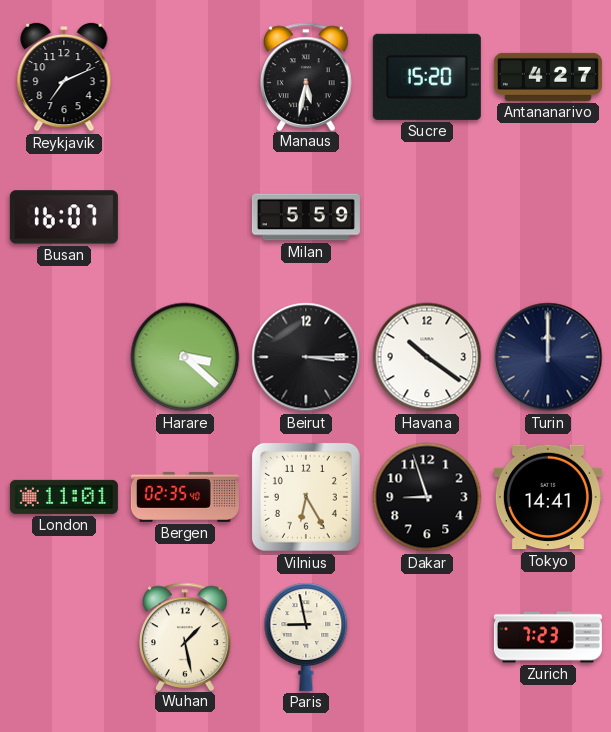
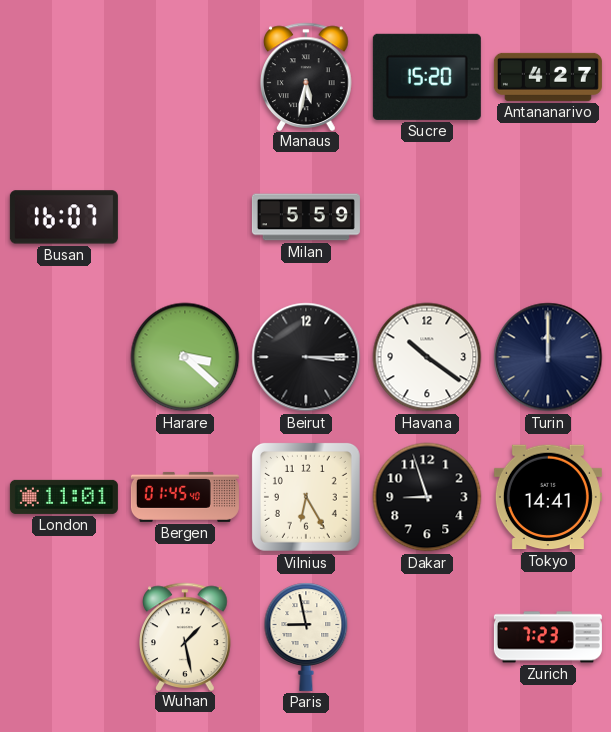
Reykjavik: 7:11 -> none
Bergen: 02:35 -> 01:45
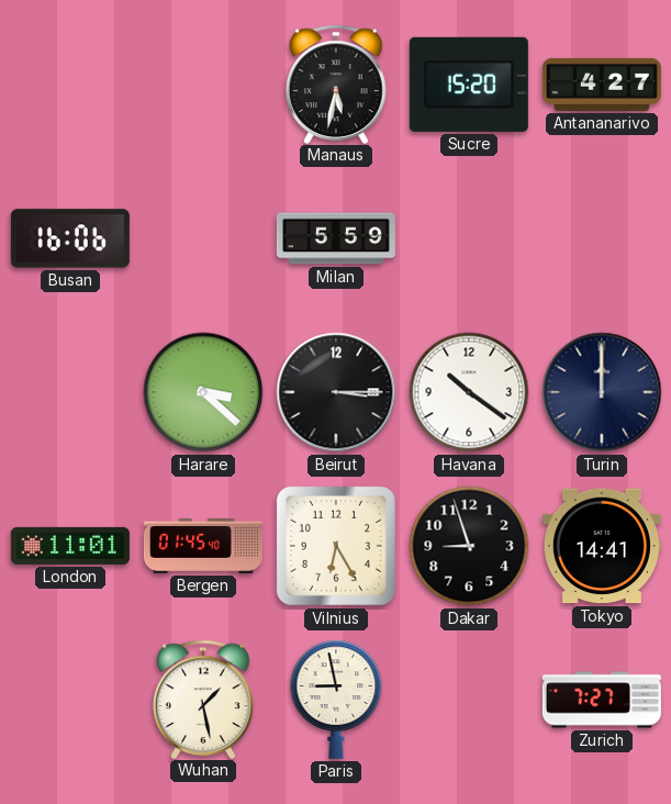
Busan: 16:07 -> 16:06
Zurich: 7:23 -> 7:27
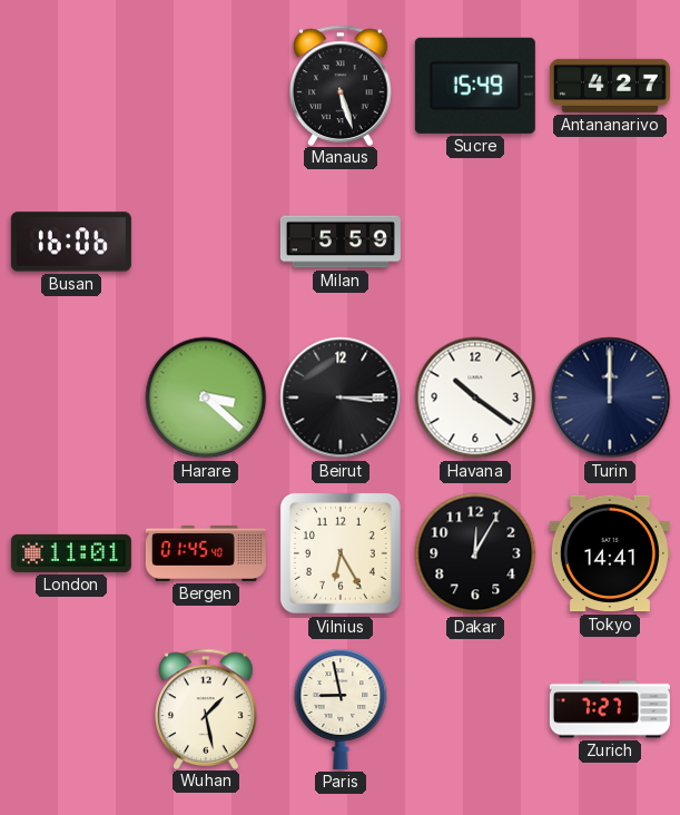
Manaus: 5:32 -> 5:27
Sucre: 15:20 -> 15:49
Dakar: 8:57 -> 12:05
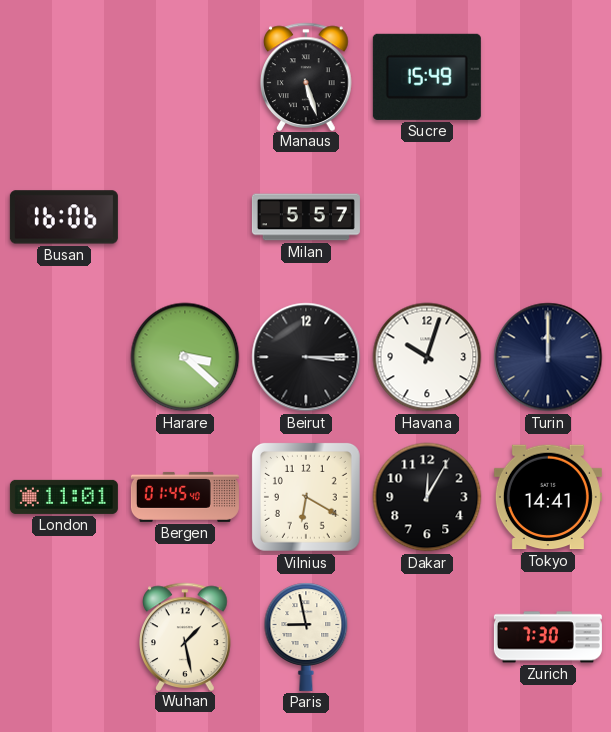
Antananarivo: 4:27 -> none
Milan: 5:59 -> 5:57
Havana: 10:21 -> 10:03
Vilnius: 6:25 -> 6:20
Zurich: 7:27 -> 7:30
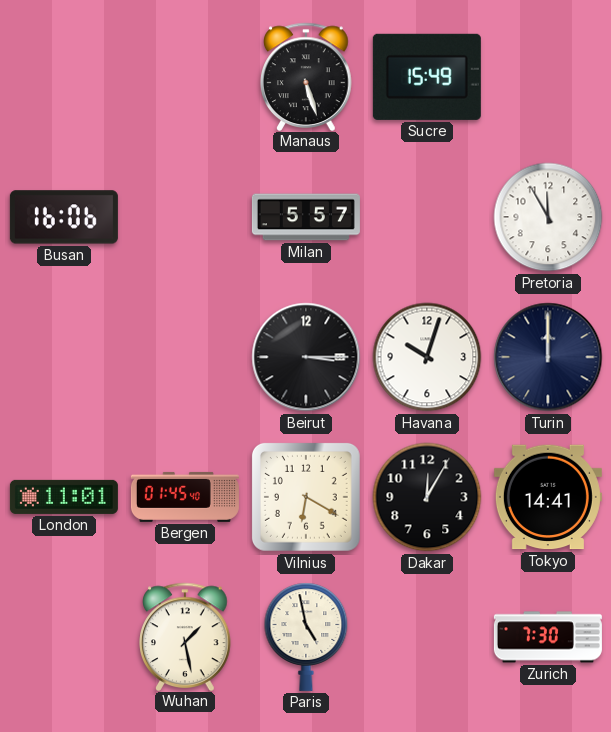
Pretoria: none -> 11:55
Harare: 3:22 -> none
Paris: 8:58 -> 4:58
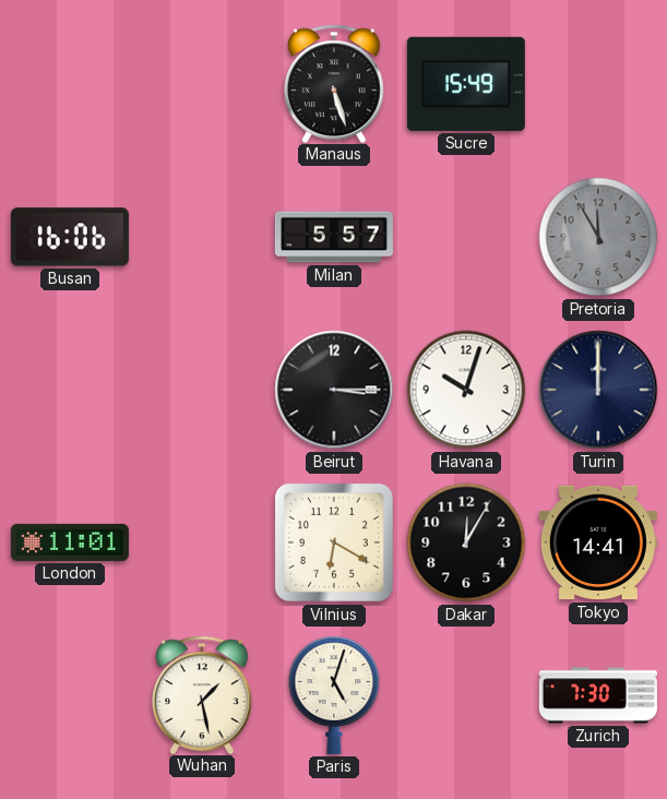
Pretoria dial: white -> grey
Bergen: 01:45 -> none
Paris: 4:58 -> 5:03
